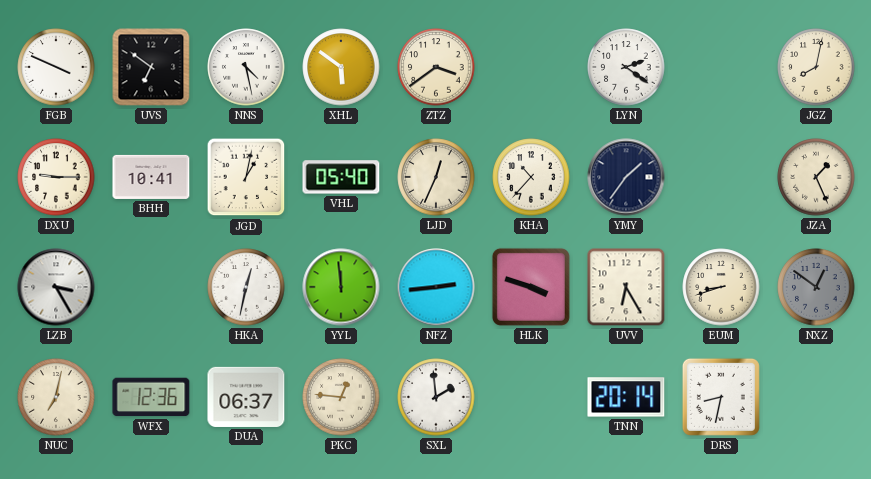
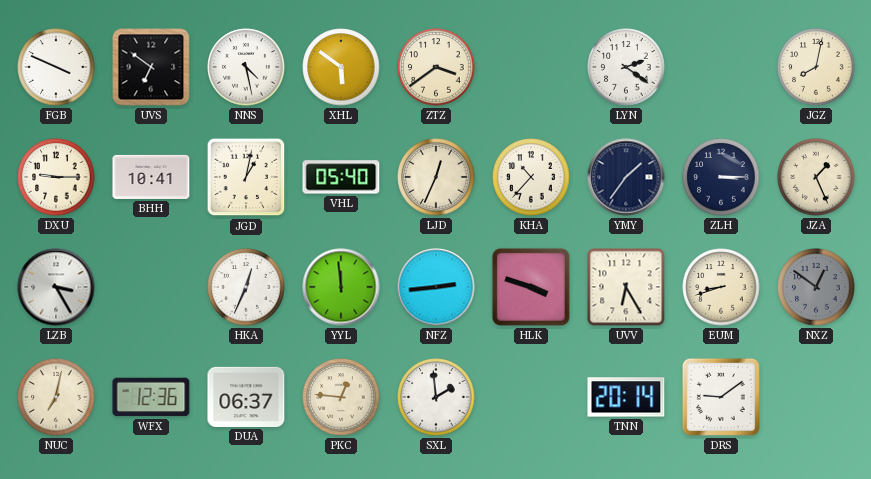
ZLH: none -> 3:15
HKA: 12:32 -> 12:34
DRS: 8:32 -> 9:09
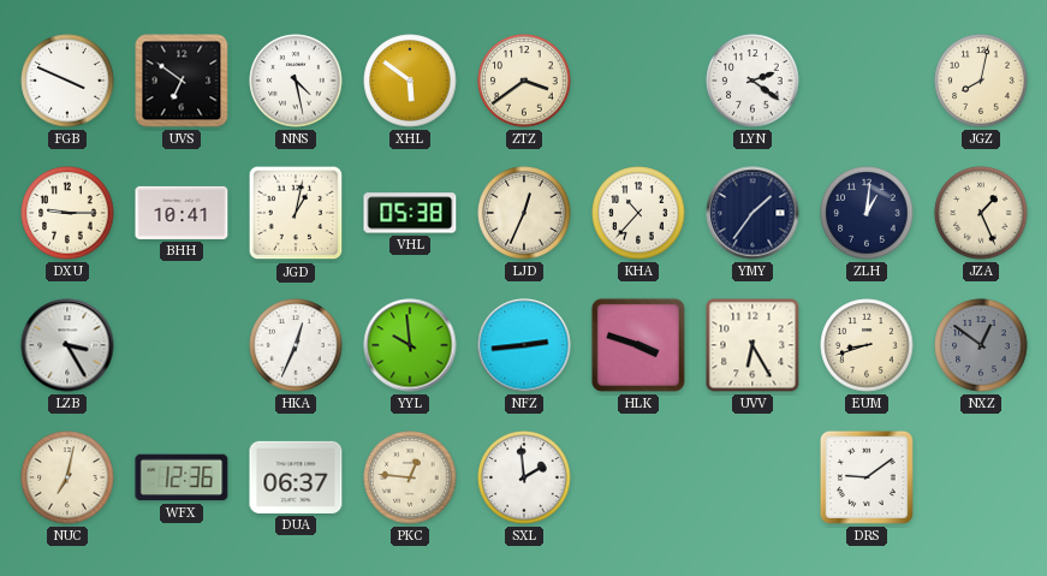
VHL: 05:40 -> 05:38
ZLH: 3:15 -> 1:01
YYL: 11:59 -> 9:59
TNN: 20:14 -> none
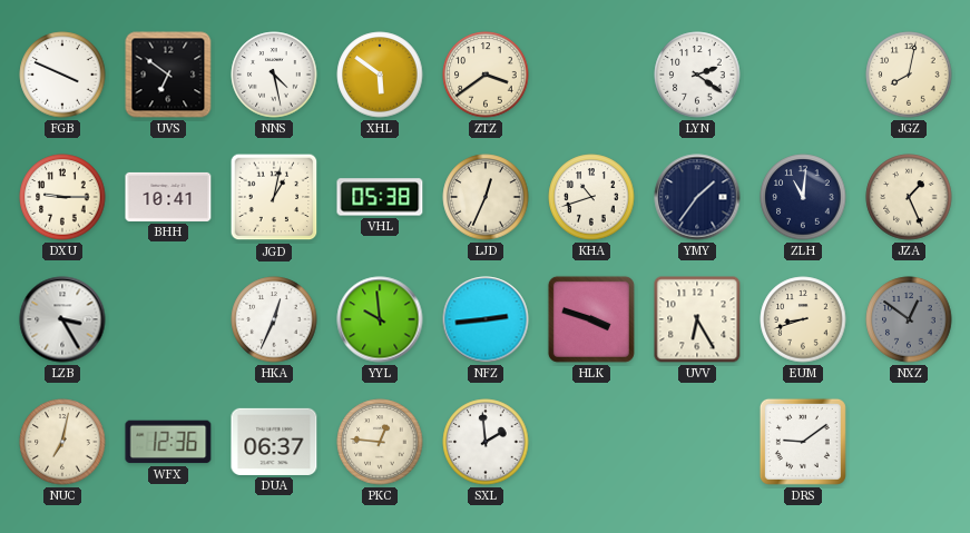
KHA: 10:37 -> 10:42
ZLH: 1:01 -> 11:01
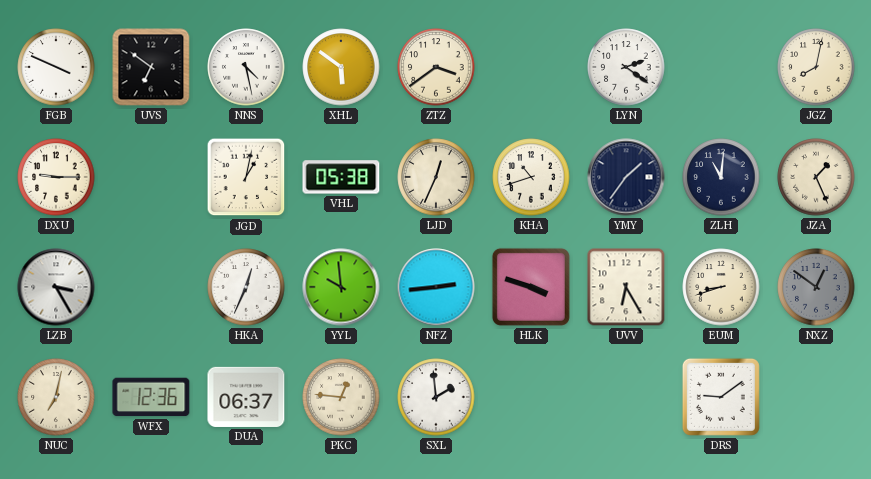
BHH: 10:41 -> none
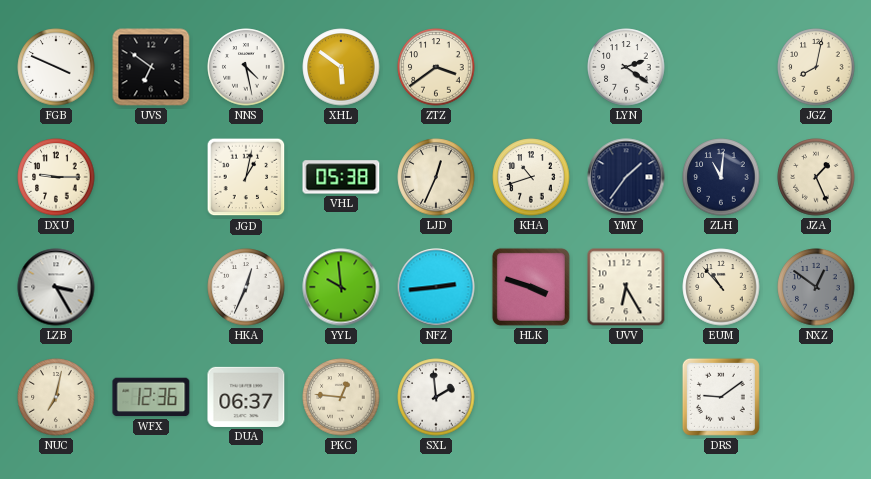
EUM: 8:42 -> 10:53
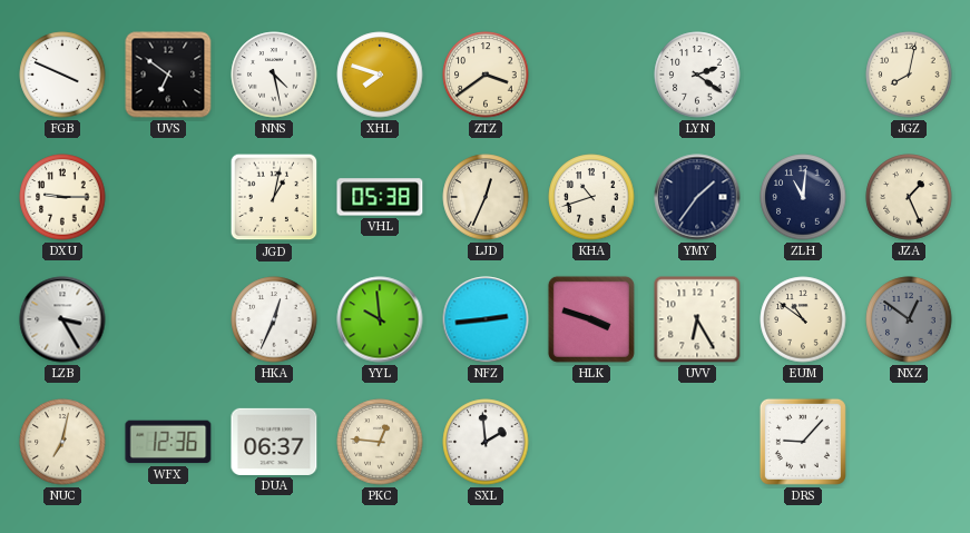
XHL: 5:51 -> 7:48
EUM: 10:53 -> 10:51
DRS: 9:09 -> 9:07
